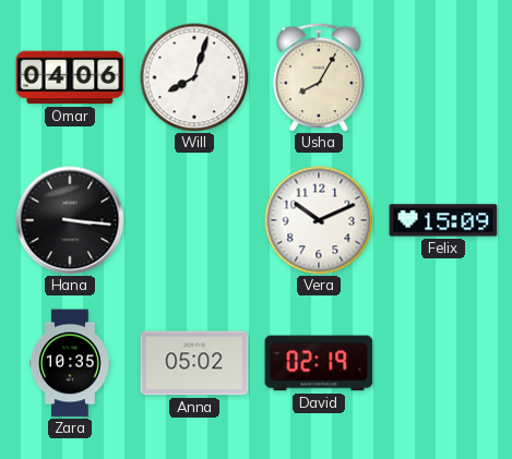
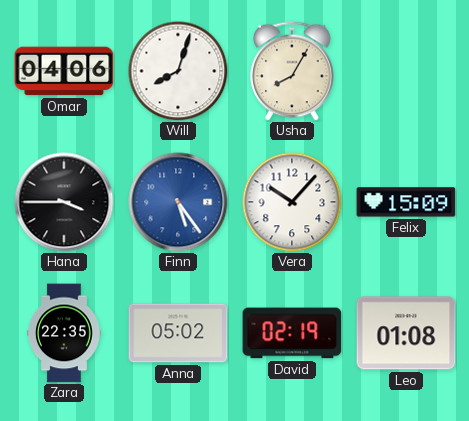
Hana: 3:16 -> 3:45
Finn: none -> 5:24
Vera: 10:11 -> 10:07
Zara: 10:35 -> 22:35
Leo: none -> 01:08
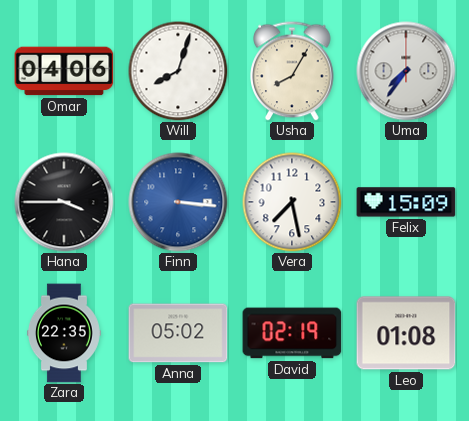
Uma: none -> 7:36
Finn: 5:24 -> 3:16
Vera: 10:07 -> 7:28
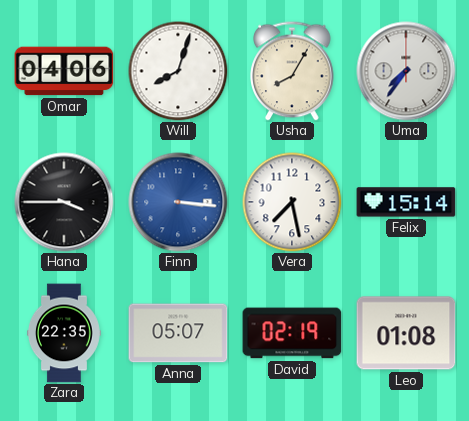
Felix: 15:09 -> 15:14
Anna: 05:02 -> 05:07
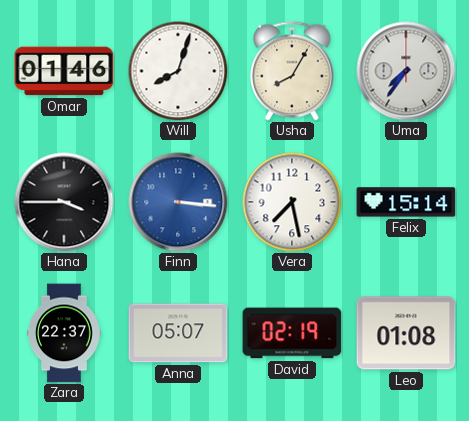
Omar: 04:06 -> 01:46
Zara: 22:35 -> 22:37
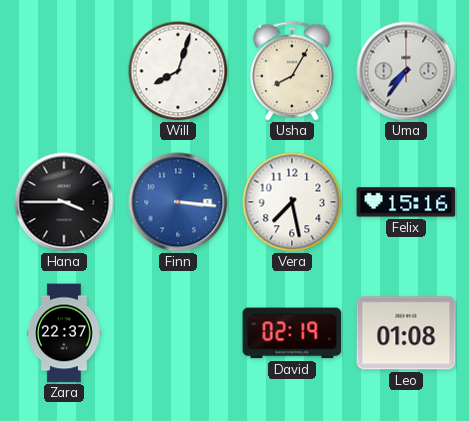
Omar: 01:46 -> none
Felix: 15:14 -> 15:16
Anna: 05:07 -> none
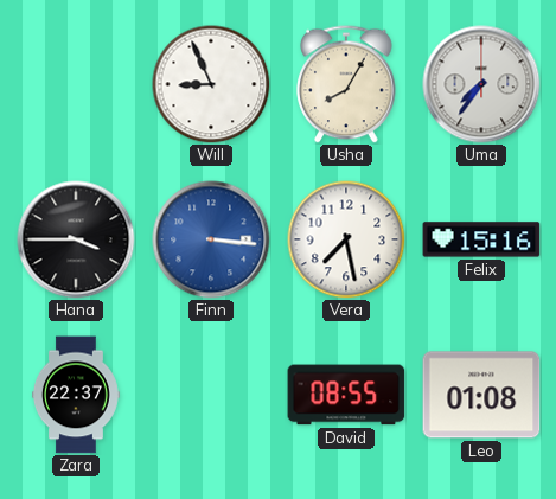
Will: 8:03 -> 8:56
David: 02:19 -> 08:55
